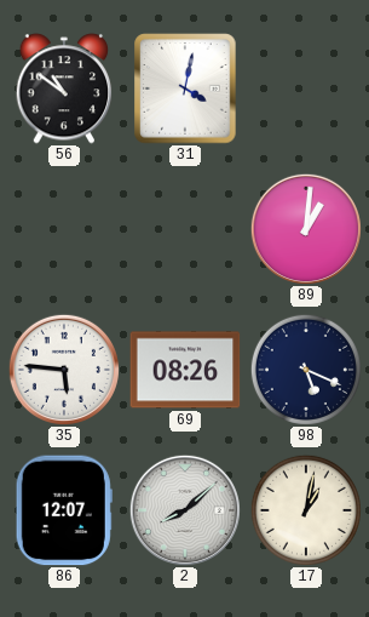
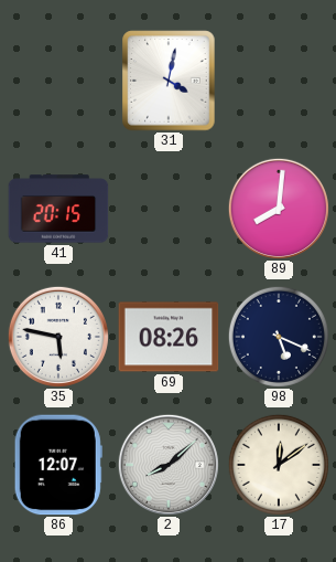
56: 10:51 -> none
41: none -> 20:15
89: 1:01 -> 8:01
35: 5:46 -> 5:47
17: 1:02 -> 12:09
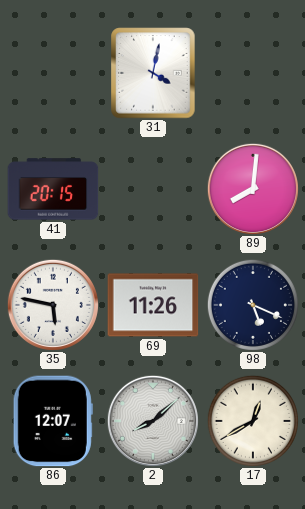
69: 08:26 -> 11:26
17: 12:09 -> 12:40
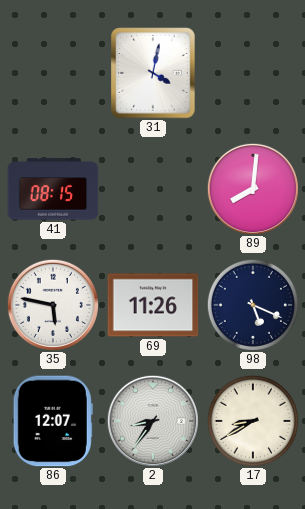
41: 20:15 -> 08:15
2: 8:08 -> 8:36
17: 12:40 -> 8:40
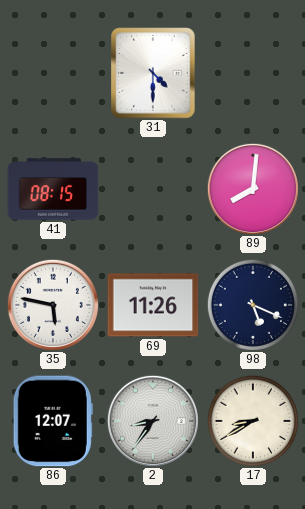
31: 4:02 -> 4:30
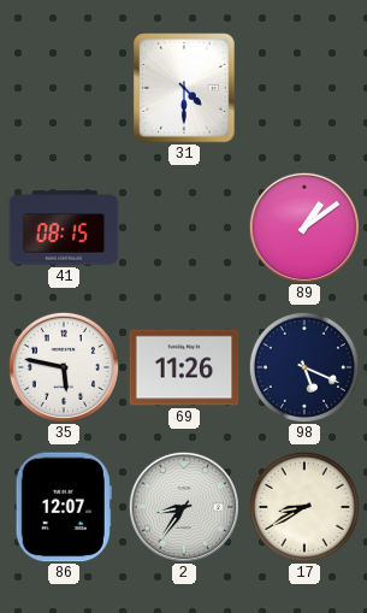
89: 8:01 -> 1:09
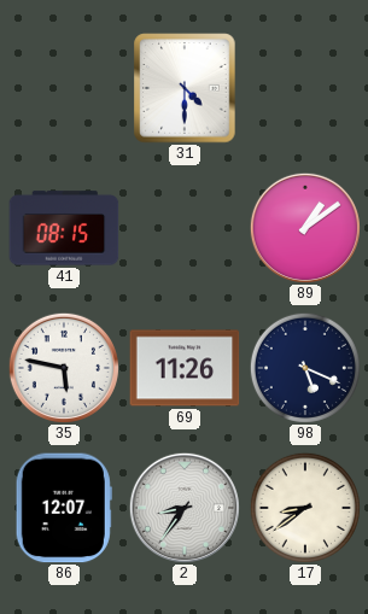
17: 8:40 -> 8:39
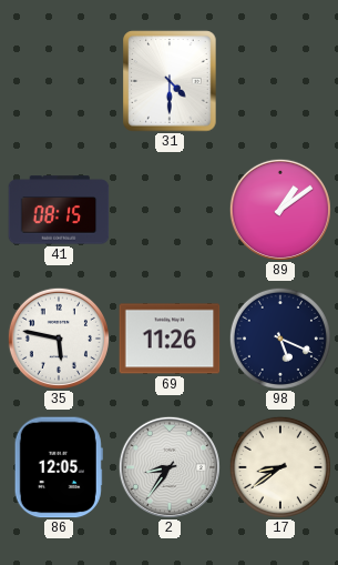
86: 12:07 -> 12:05
